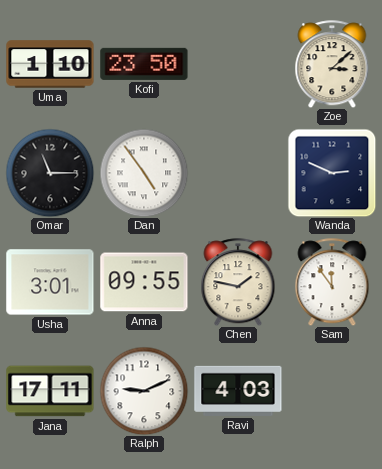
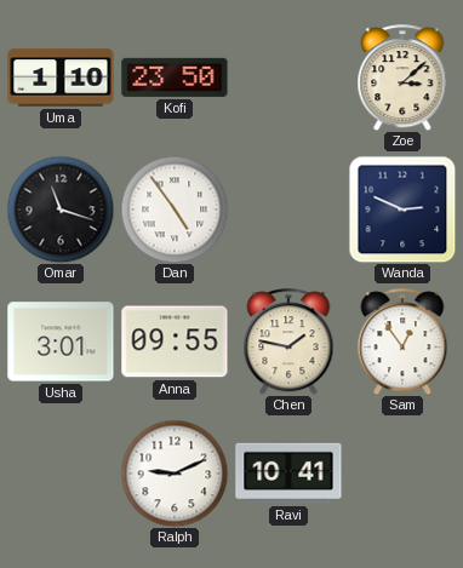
Omar: 11:15 -> 11:18
Sam: 11:54 -> 12:54
Jana: 17:11 -> none
Ravi: 4:03 -> 10:41
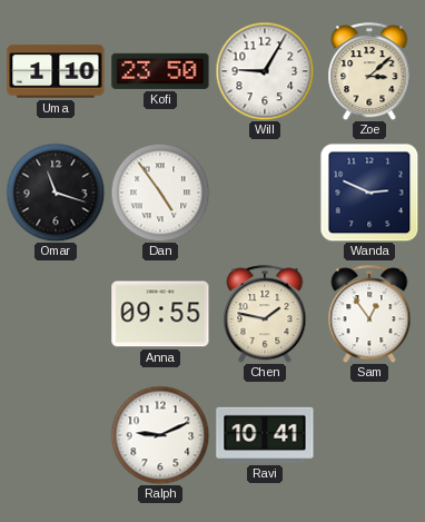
Will: none -> 9:05
Usha: 3:01 -> none
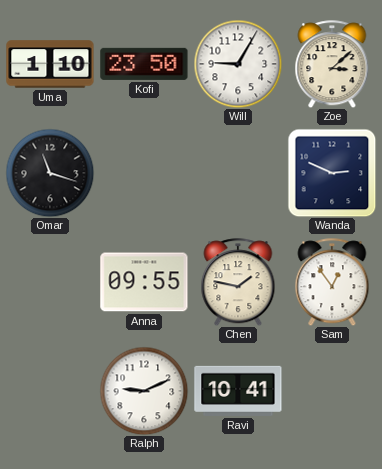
Dan: 4:54 -> none
